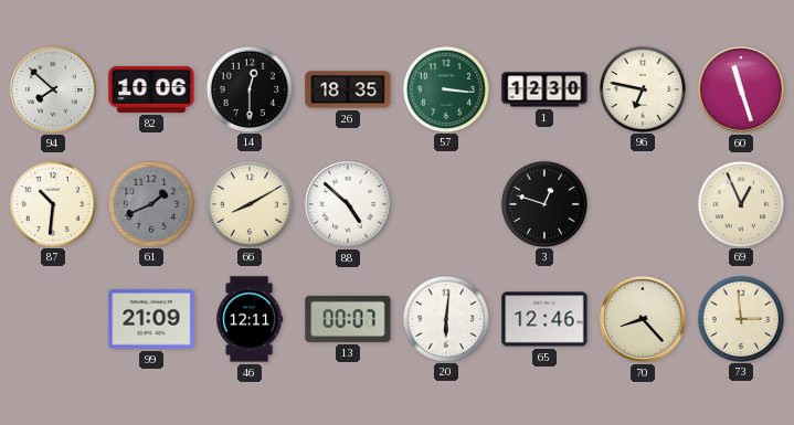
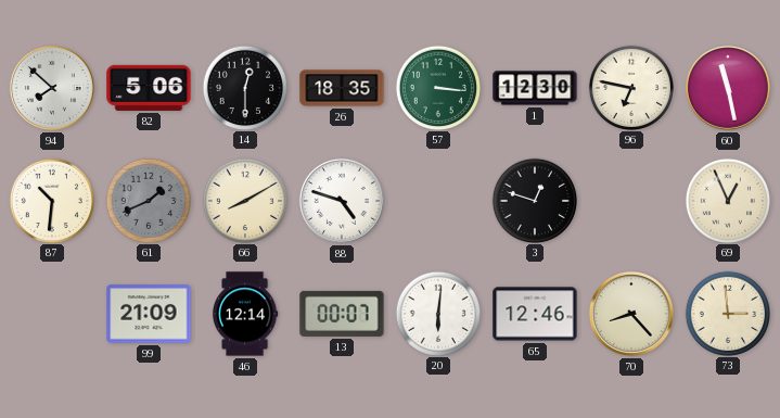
82: 10:06 -> 5:06
60: 11:27 -> 11:28
88: 4:52 -> 4:48
46: 12:11 -> 12:14
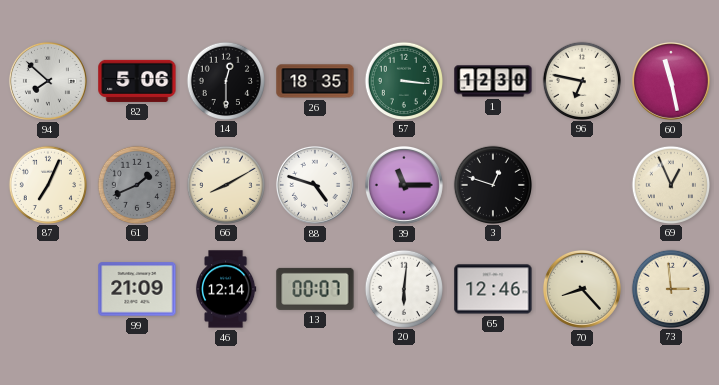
87: 10:31 -> 7:04
39: none -> 11:15
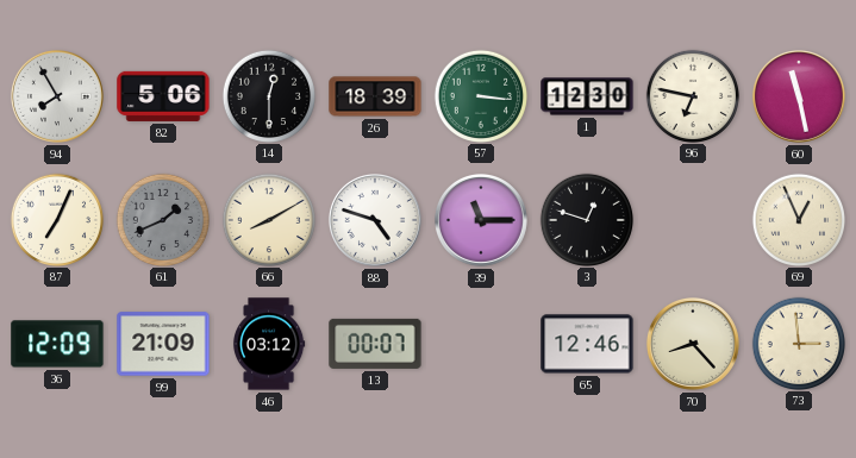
94: 7:52 -> 7:55
26: 18:35 -> 18:39
36: none -> 12:09
46: 12:14 -> 03:12
20: 6:01 -> none
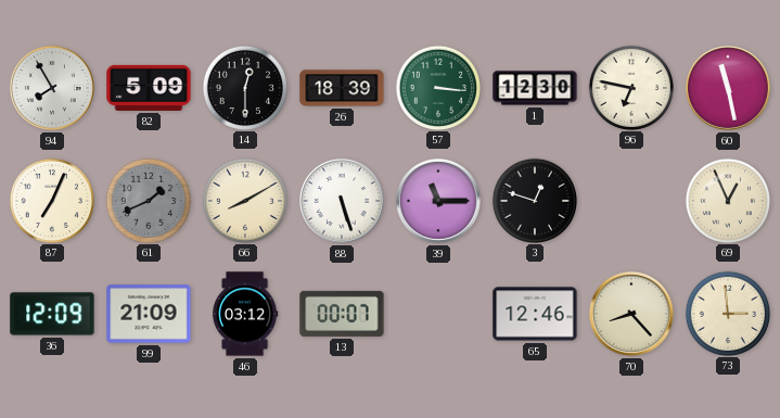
82: 5:06 -> 5:09
88: 4:48 -> 5:27
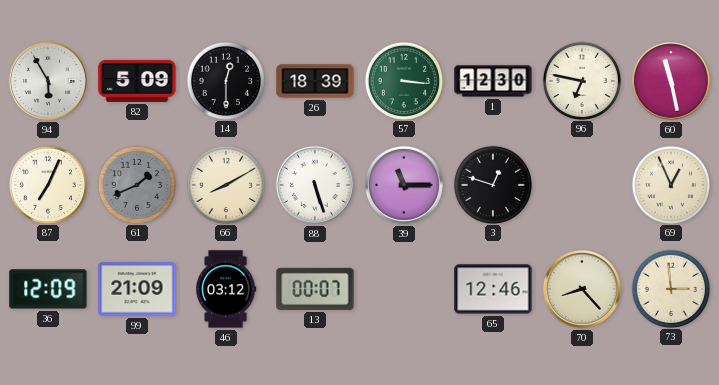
94: 7:55 -> 5:55
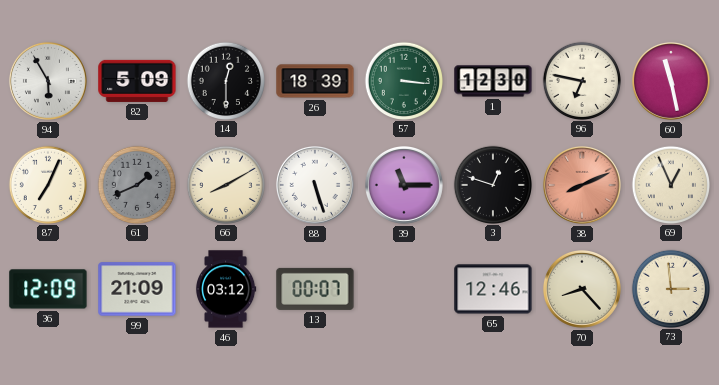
38: none -> 8:11
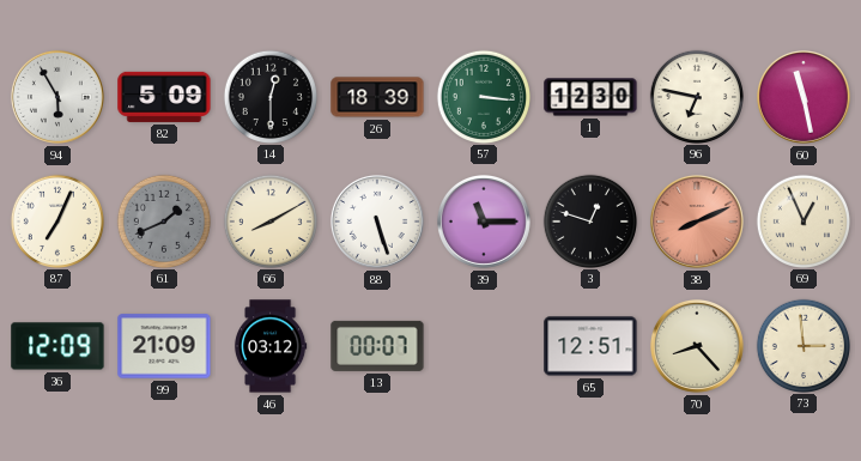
65: 12:46 -> 12:51
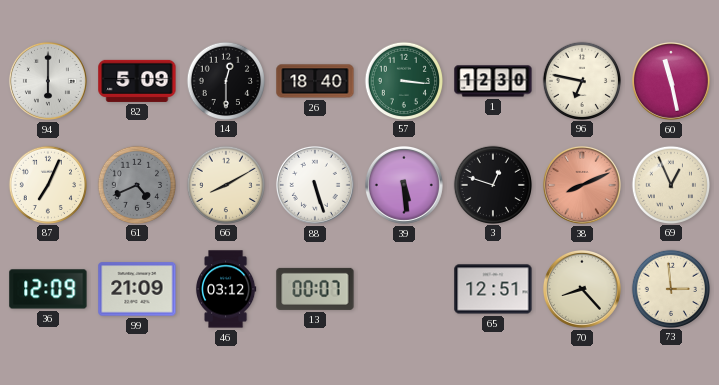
94: 5:55 -> 6:00
26: 18:39 -> 18:40
61: 1:41 -> 4:41
39: 11:15 -> 5:29
